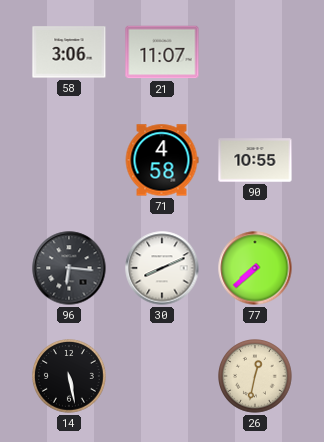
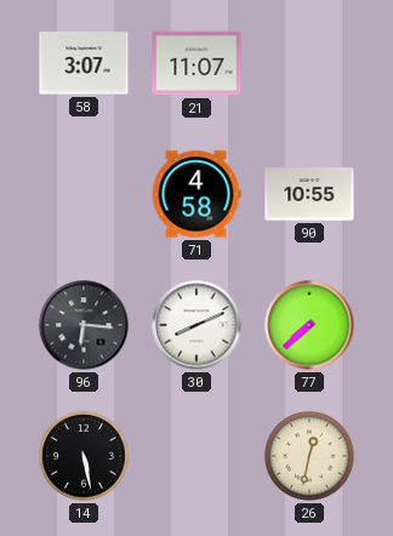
58: 3:06 -> 3:07
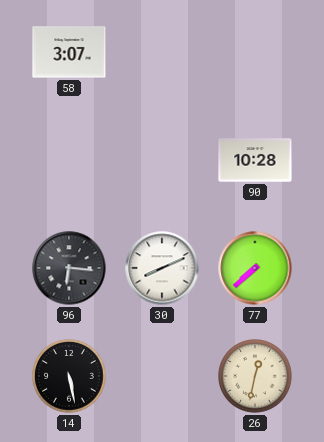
21: 11:07 -> none
71: 4:58 -> none
90: 10:55 -> 10:28
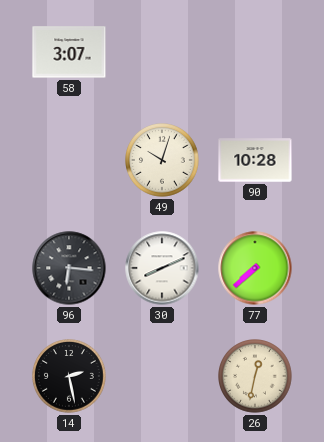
49: none -> 10:03
14: 5:28 -> 2:28
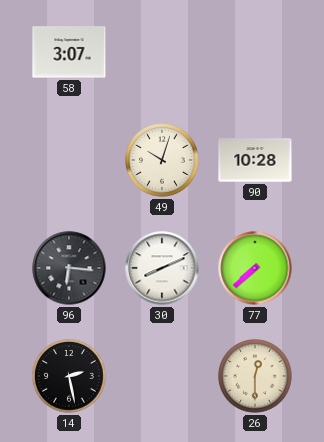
26: 12:32 -> 12:30
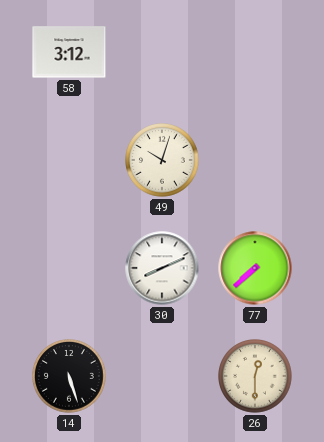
58: 3:07 -> 3:12
90: 10:28 -> none
96: 6:16 -> none
14: 2:28 -> 5:27
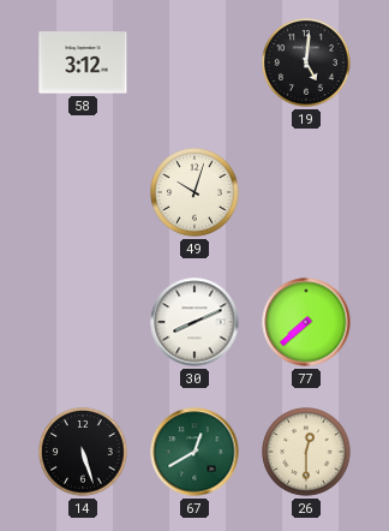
19: none -> 5:01
67: none -> 12:40
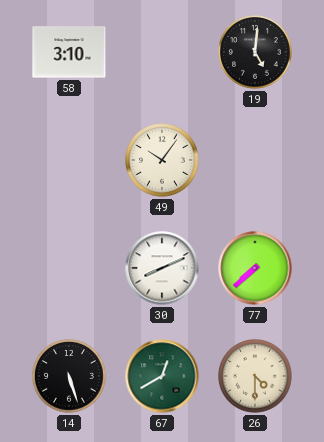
58: 3:12 -> 3:10
49: 10:03 -> 10:06
26: 12:30 -> 4:30
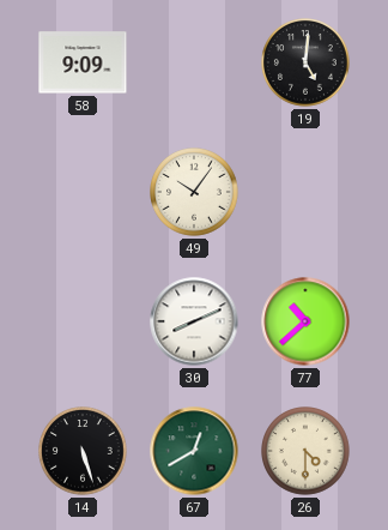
58: 3:10 -> 9:09
77: 7:38 -> 10:38
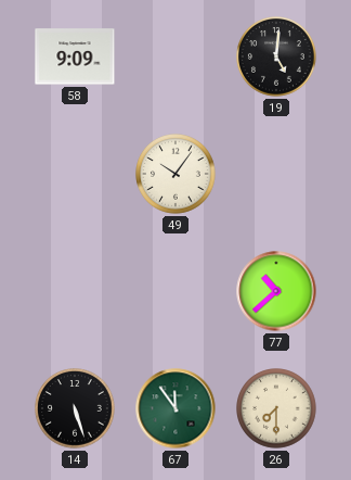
30: 8:11 -> none
67: 12:40 -> 11:54
26: 4:30 -> 7:30
